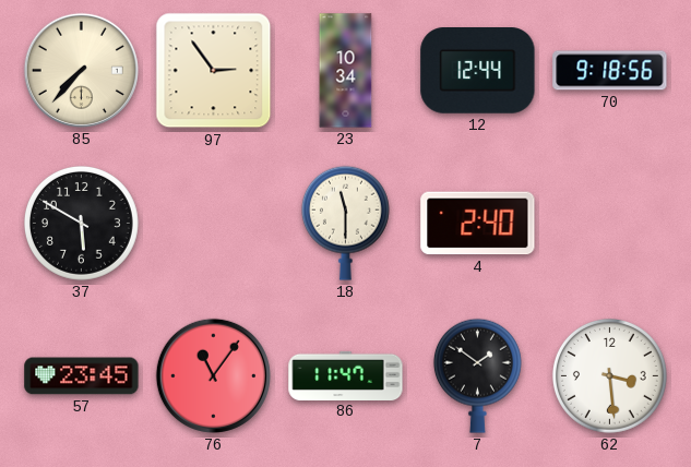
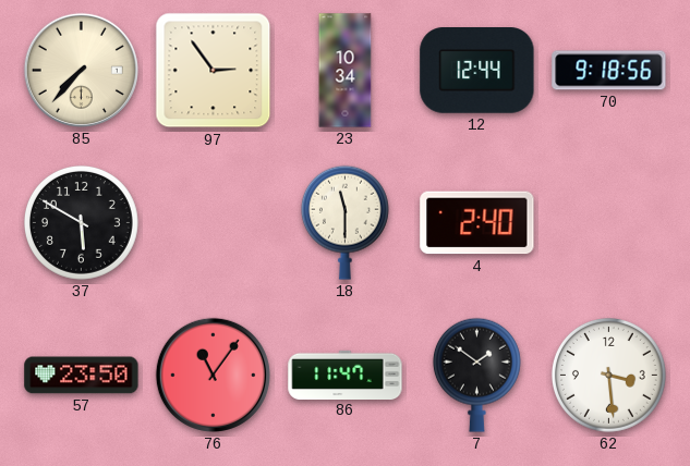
57: 23:45 -> 23:50
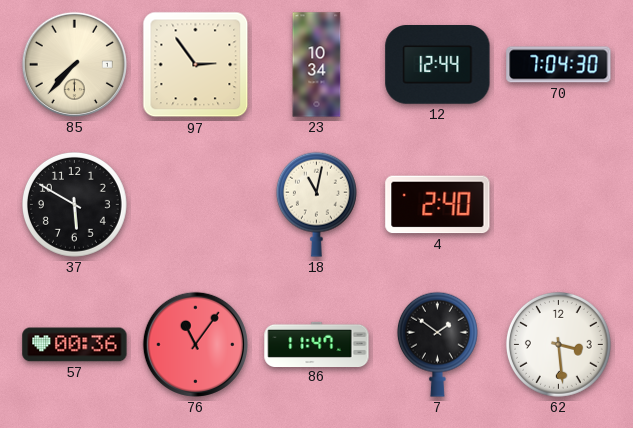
70: 9:18 -> 7:04
18: 11:30 -> 11:02
57: 23:50 -> 00:36
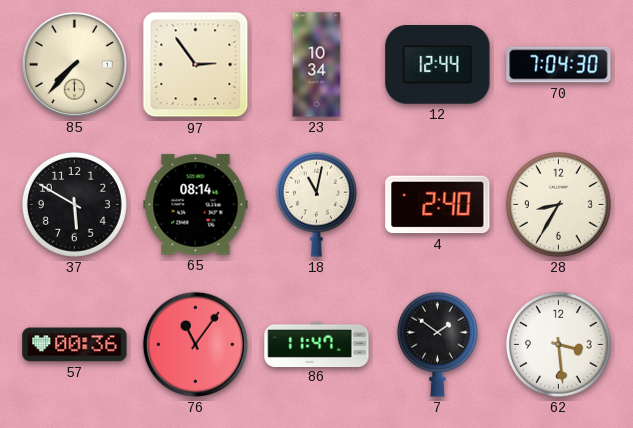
65: none -> 08:14
28: none -> 8:35
